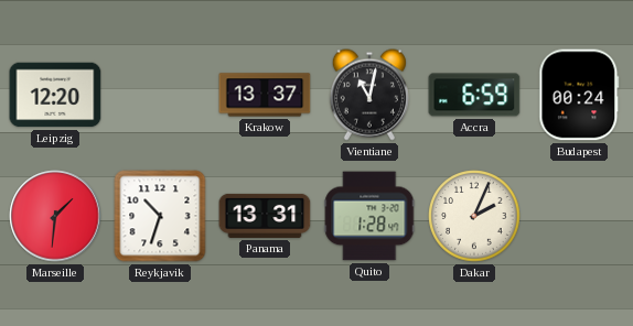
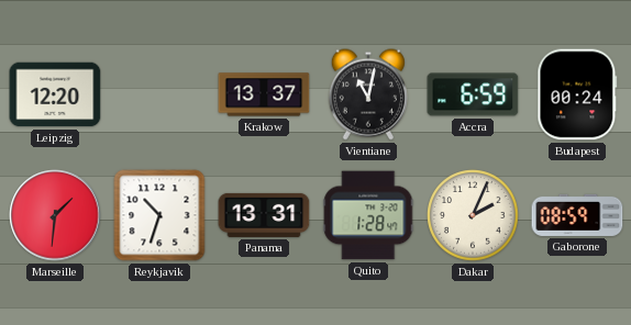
Gaborone: none -> 08:59
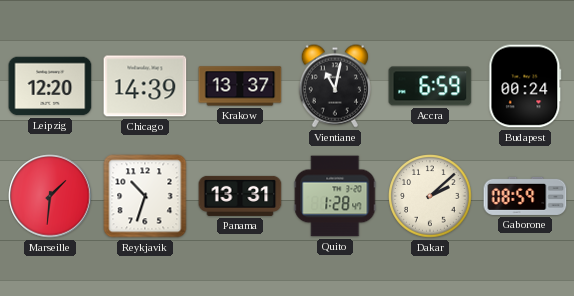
Chicago: none -> 14:39
Dakar: 2:04 -> 2:08
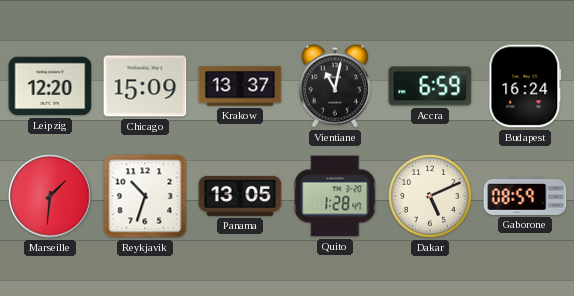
Chicago: 14:39 -> 15:09
Budapest: 00:24 -> 16:24
Panama: 13:31 -> 13:05
Dakar: 2:08 -> 5:11
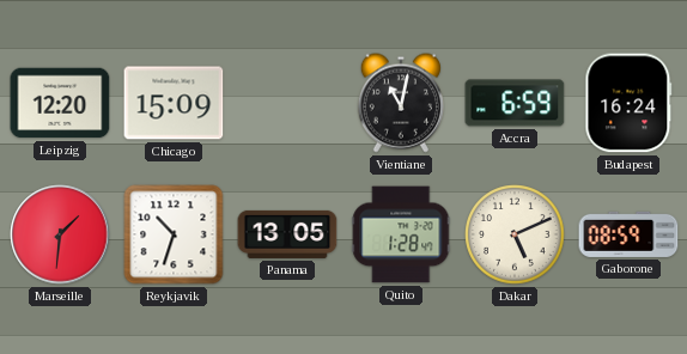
Krakow: 13:37 -> none
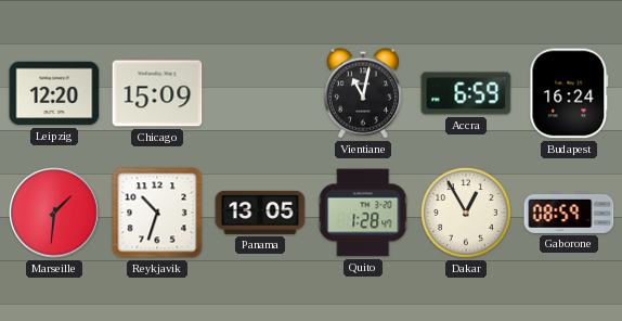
Dakar: 5:11 -> 12:55
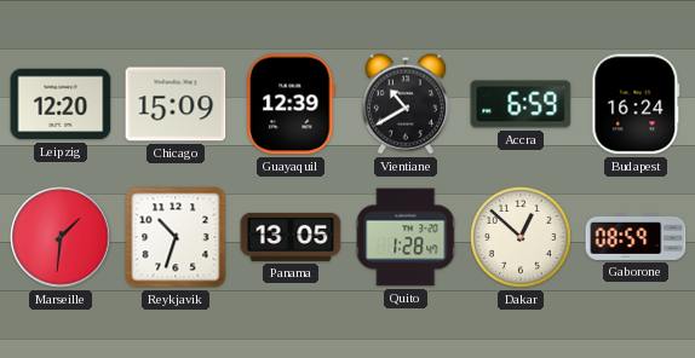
Guayaquil: none -> 12:39
Vientiane: 11:02 -> 10:40
Dakar: 12:55 -> 12:52
